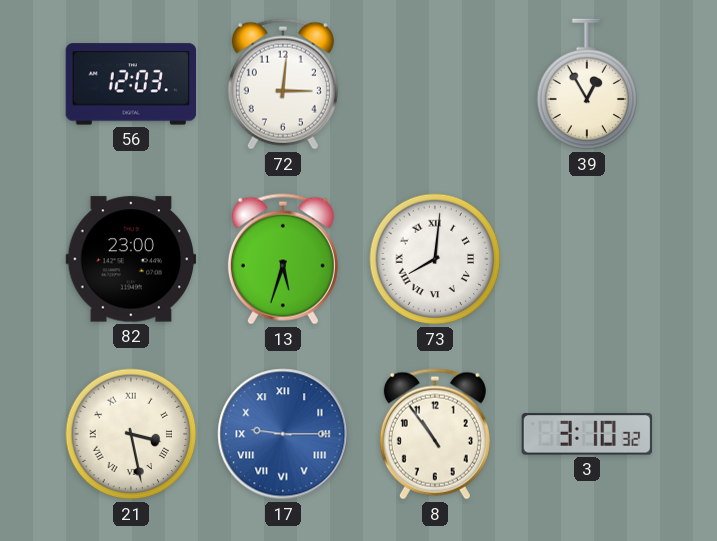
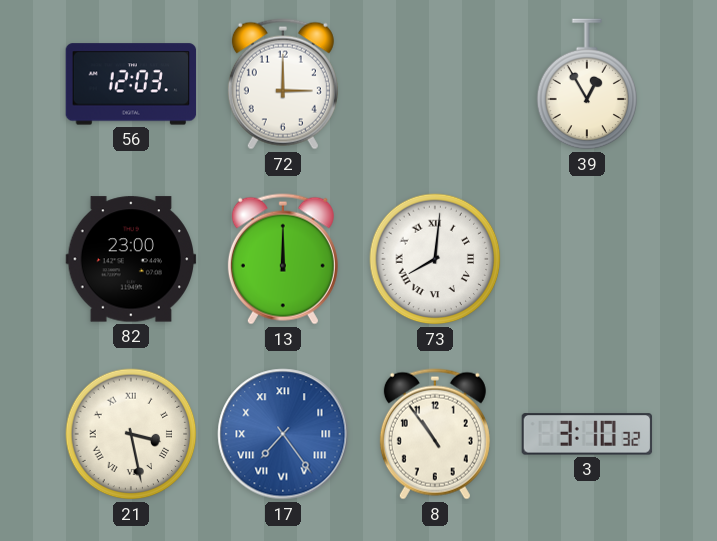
72: 3:01 -> 3:00
13: 5:33 -> 12:00
17: 9:15 -> 7:24
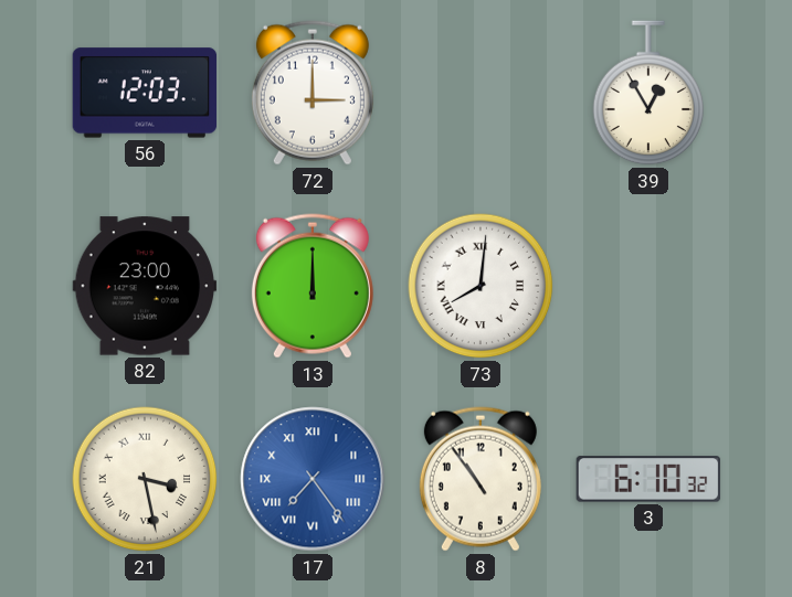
3: 3:10 -> 6:10
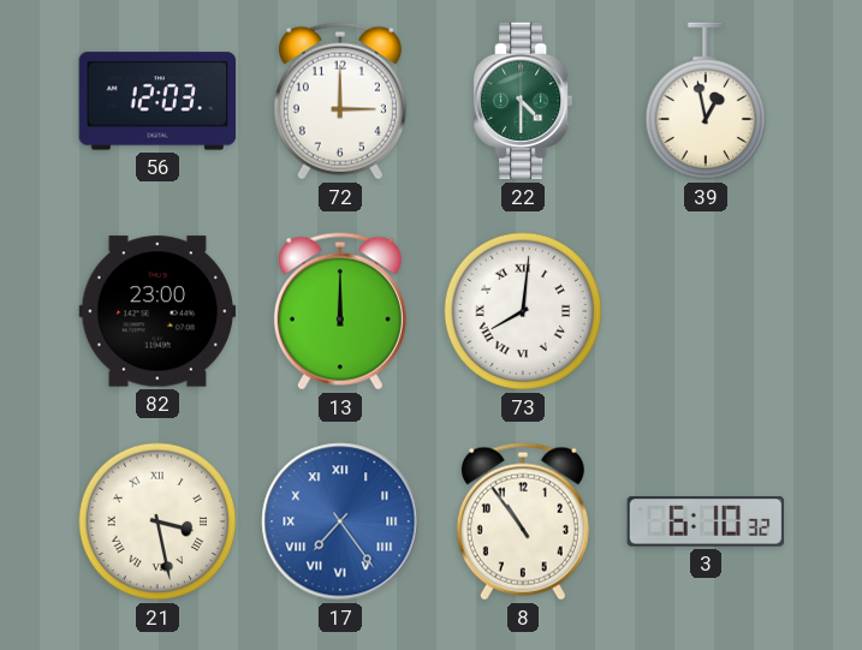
22: none -> 4:30
39: 12:55 -> 12:58
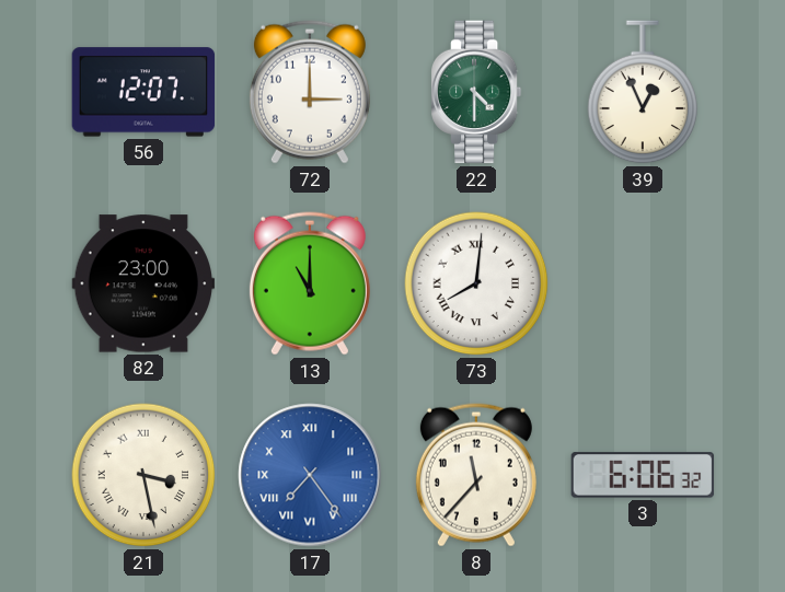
56: 12:03 -> 12:07
39: 12:58 -> 12:56
13: 12:00 -> 11:00
8: 10:54 -> 11:37
3: 6:10 -> 6:06
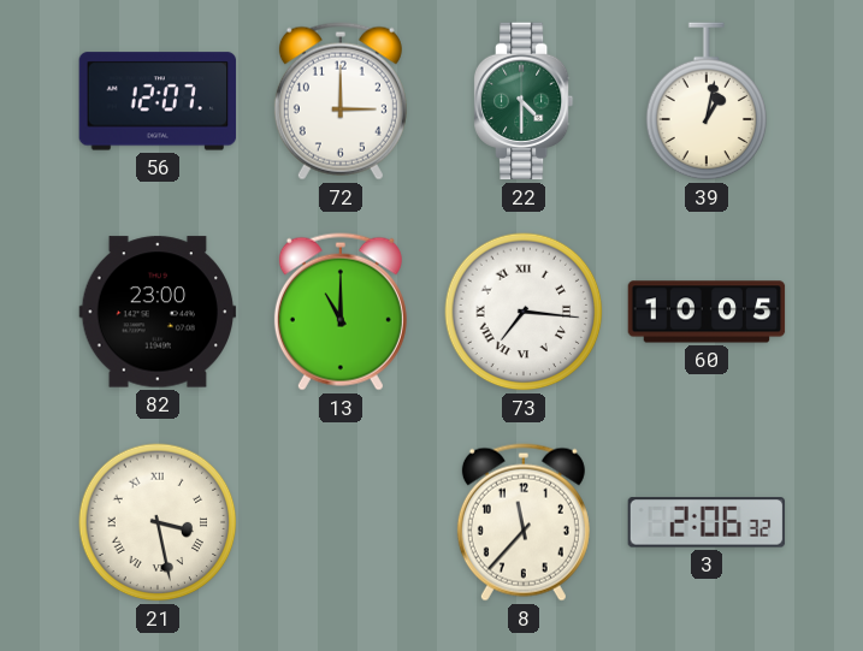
39: 12:56 -> 1:02
73: 8:01 -> 7:16
60: none -> 10:05
17: 7:24 -> none
3: 6:06 -> 2:06
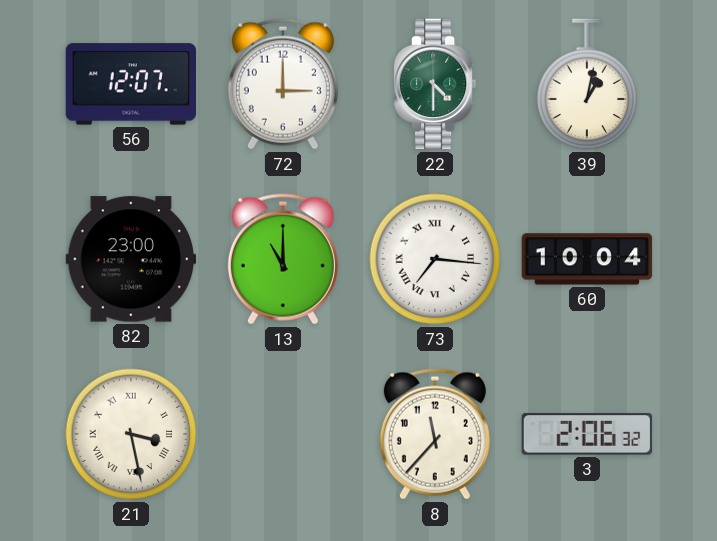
60: 10:05 -> 10:04
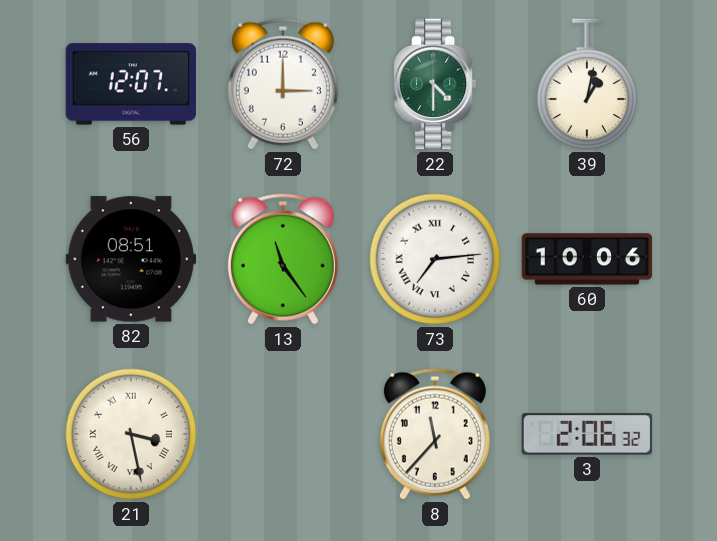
82: 23:00 -> 08:51
13: 11:00 -> 11:24
73: 7:16 -> 7:14
60: 10:04 -> 10:06
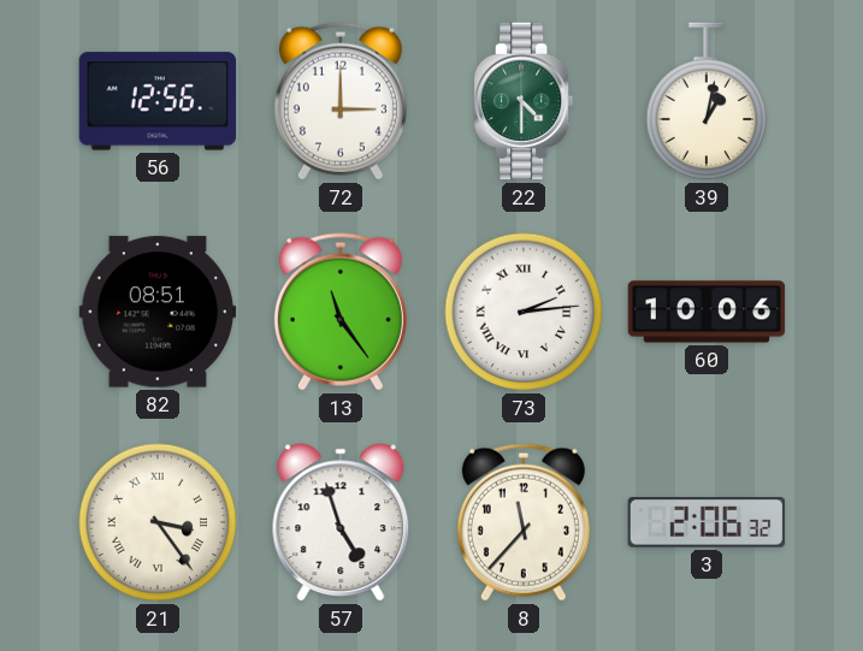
56: 12:07 -> 12:56
73: 7:14 -> 2:14
21: 3:28 -> 3:24
57: none -> 4:57
